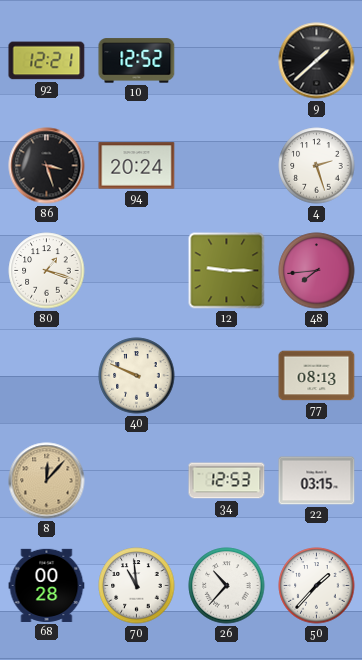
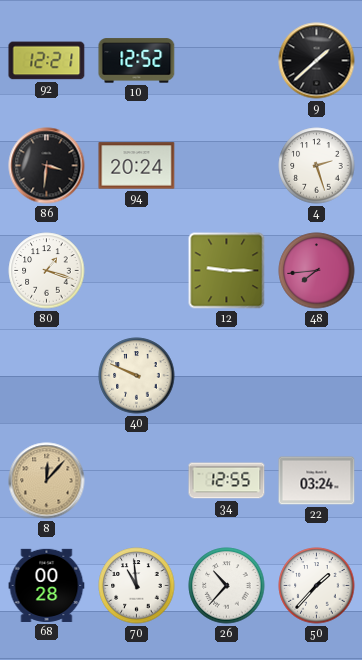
86: 3:27 -> 3:31
77: 08:13 -> none
34: 12:53 -> 12:55
22: 03:15 -> 03:24
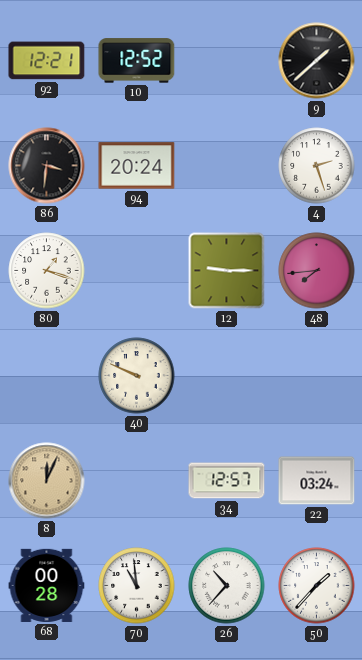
8: 12:07 -> 12:04
34: 12:55 -> 12:57
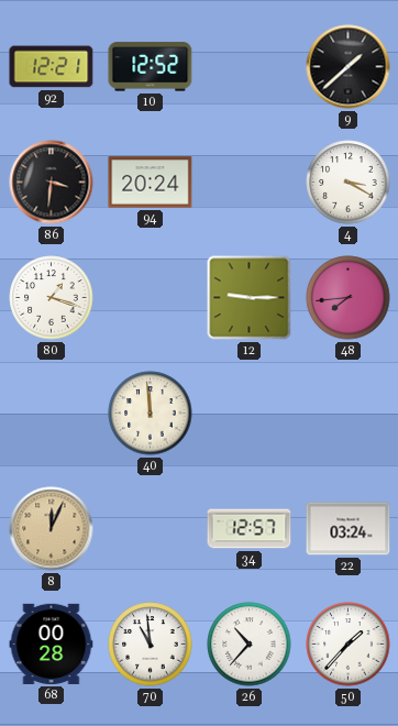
4: 2:27 -> 3:20
40: 9:49 -> 11:59
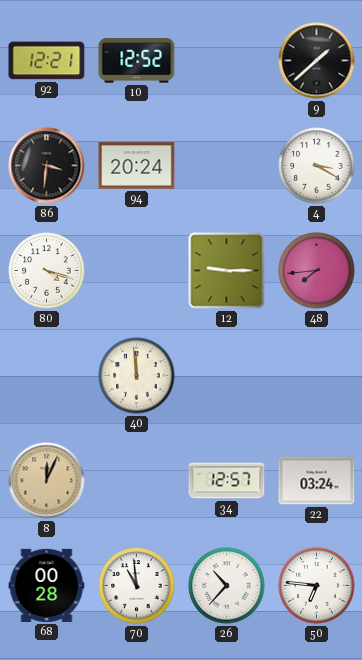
80: 1:18 -> 4:18
50: 1:37 -> 6:46
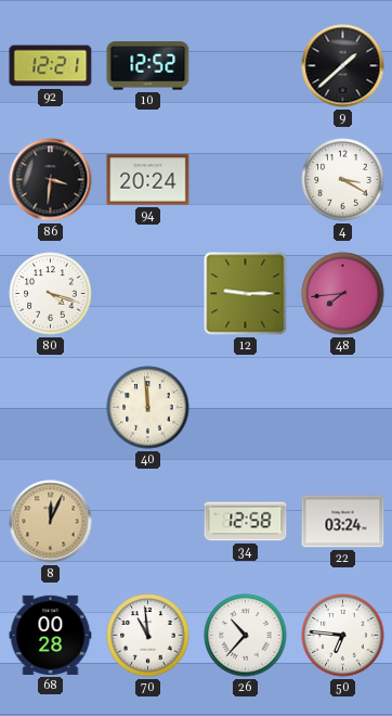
34: 12:57 -> 12:58
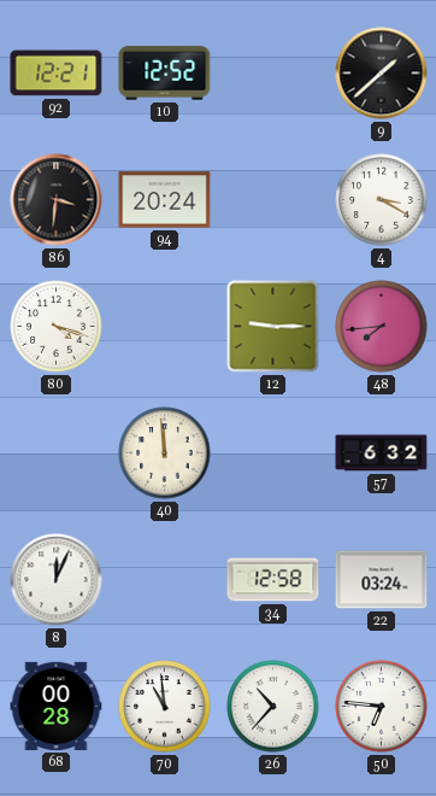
57: none -> 6:32
8 dial: champagne -> white
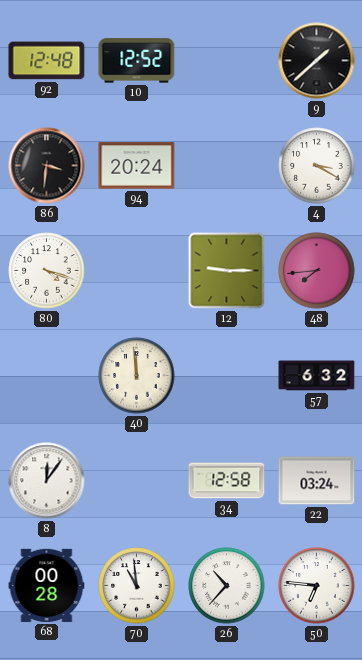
92: 12:21 -> 12:48
8: 12:04 -> 12:06
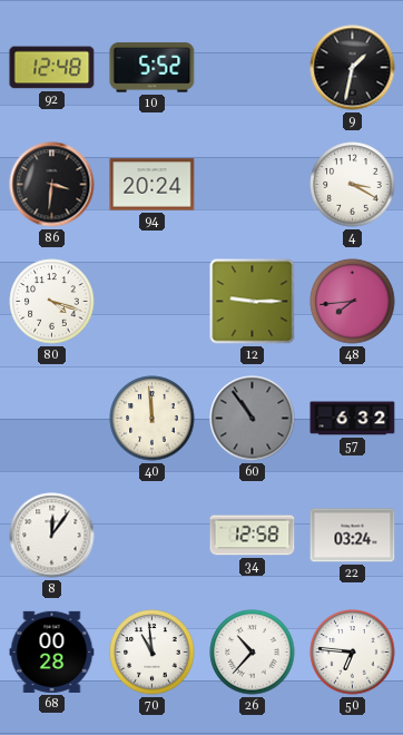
10: 12:52 -> 5:52
9: 1:38 -> 1:32
60: none -> 10:54
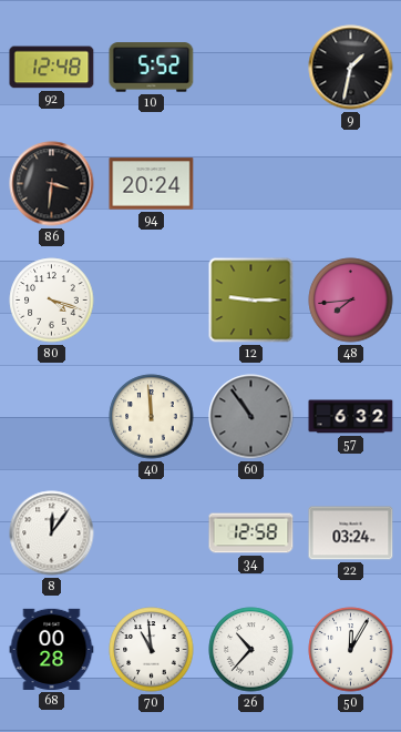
4: 3:20 -> none
50: 6:46 -> 12:05
